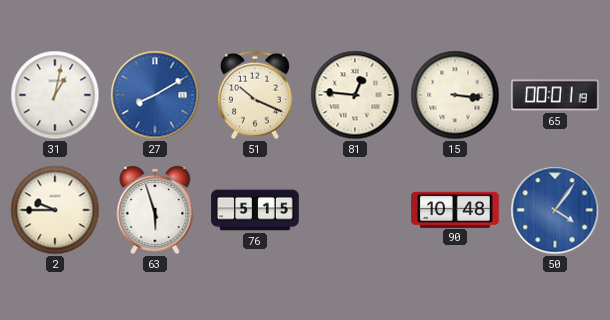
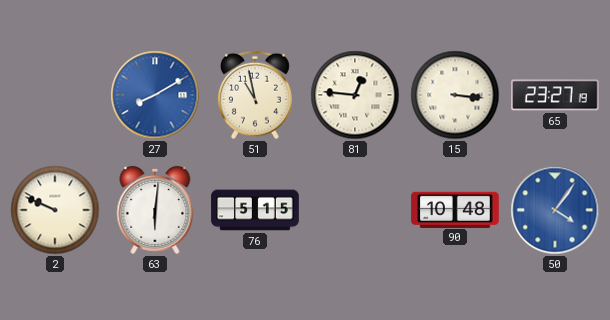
31: 1:02 -> none
51: 10:19 -> 10:58
65: 00:01 -> 23:27
2: 9:45 -> 9:49
63: 5:57 -> 6:01
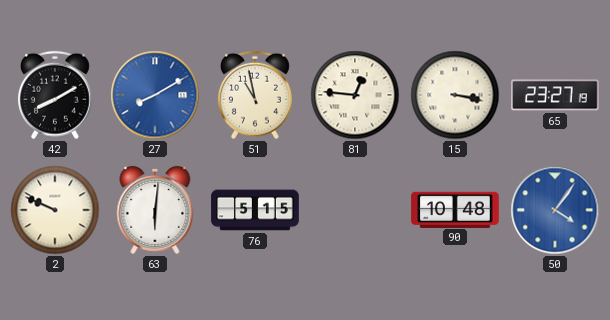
42: none -> 8:10
15: 3:16 -> 3:17
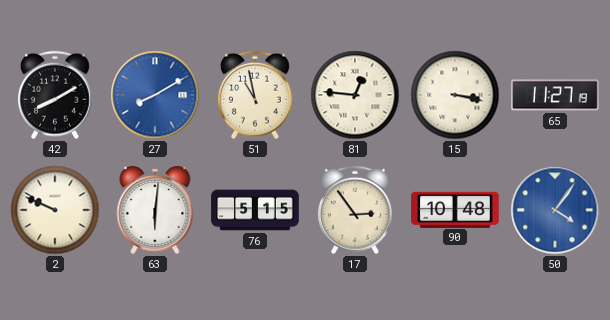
65: 23:27 -> 11:27
17: none -> 2:54
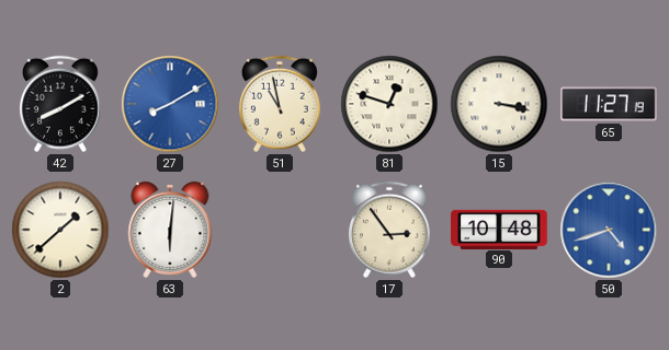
81: 12:46 -> 12:48
2: 9:49 -> 1:38
76: 5:15 -> none
50: 4:06 -> 4:42
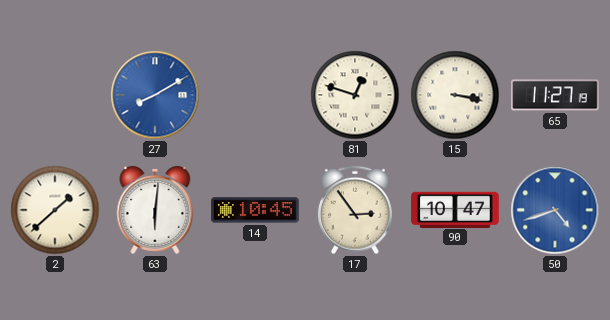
42: 8:10 -> none
51: 10:58 -> none
14: none -> 10:45
90: 10:48 -> 10:47
